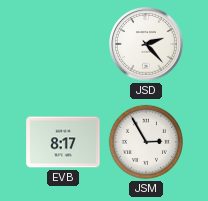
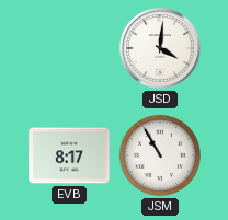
JSD: 2:23 -> 4:01
JSM: 2:55 -> 10:55
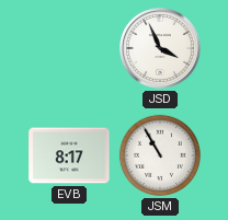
JSD: 4:01 -> 3:56
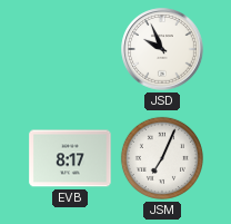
JSD: 3:56 -> 9:56
JSM: 10:55 -> 7:04
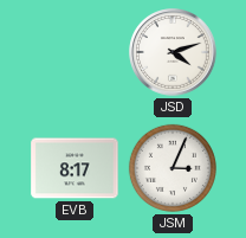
JSD: 9:56 -> 4:12
JSM: 7:04 -> 3:04
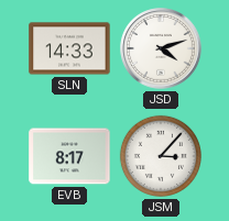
SLN: none -> 14:33
JSM: 3:04 -> 3:07
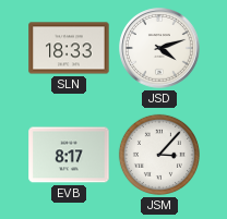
SLN: 14:33 -> 18:33
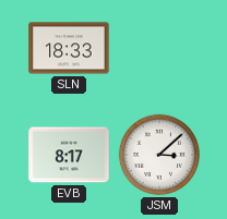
JSD: 4:12 -> none
JSM: 3:07 -> 3:08
